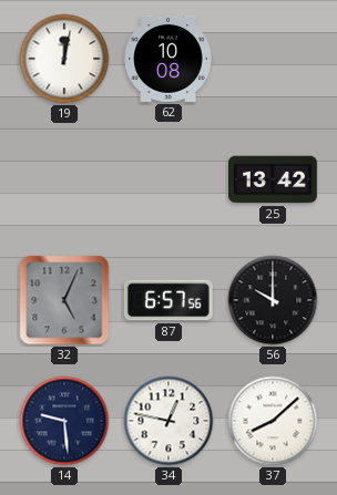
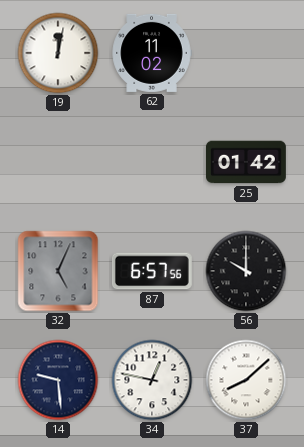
62: 10:08 -> 11:02
25: 13:42 -> 01:42
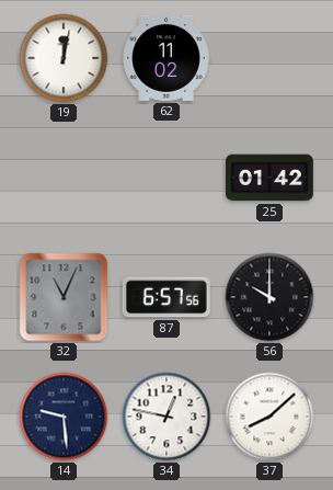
32: 5:04 -> 11:04
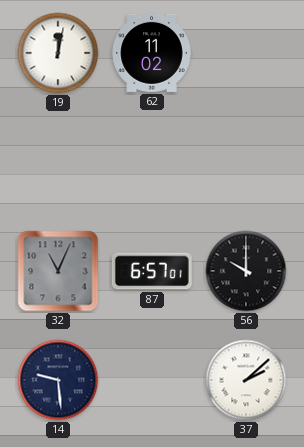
25: 01:42 -> none
87: 6:57:56 -> 6:57:01
34: 12:47 -> none
37: 8:08 -> 2:08
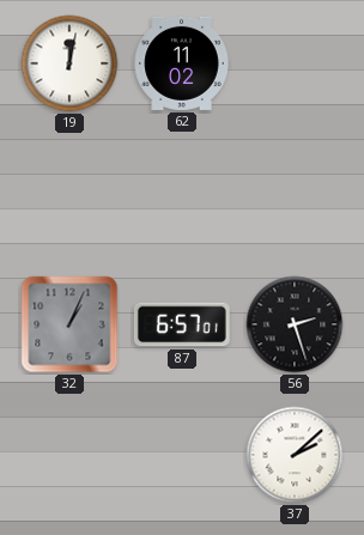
32: 11:04 -> 1:04
56: 10:00 -> 2:27
14: 9:29 -> none
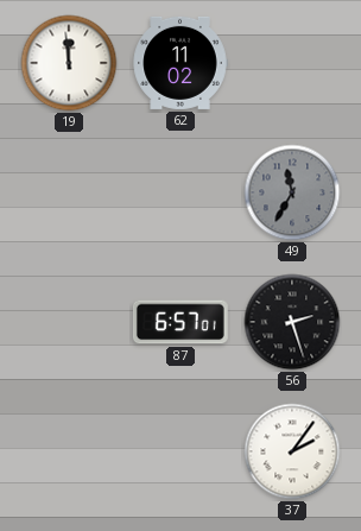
19: 12:02 -> 11:59
49: none -> 11:35
32: 1:04 -> none
37: 2:08 -> 2:06
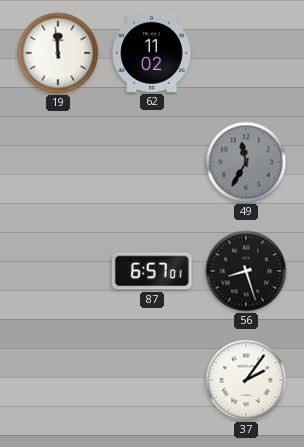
56: 2:27 -> 8:27
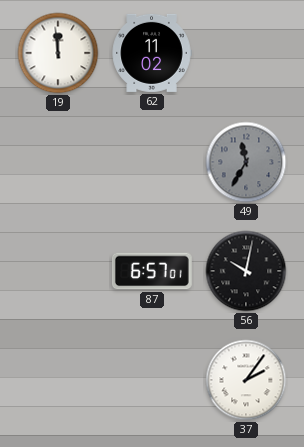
56: 8:27 -> 10:02
